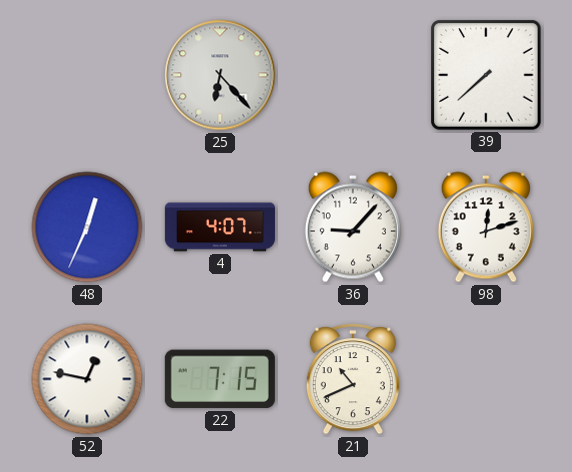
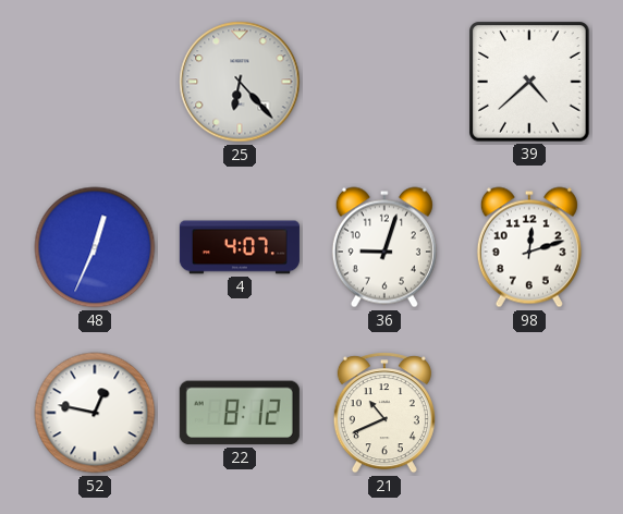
39: 7:38 -> 4:38
36: 9:07 -> 9:03
22: 7:15 -> 8:12
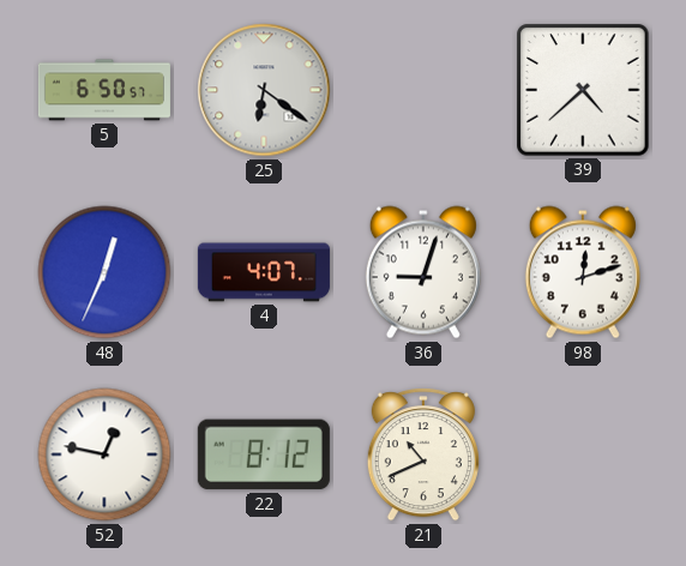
5: none -> 6:50
25: 6:23 -> 6:21
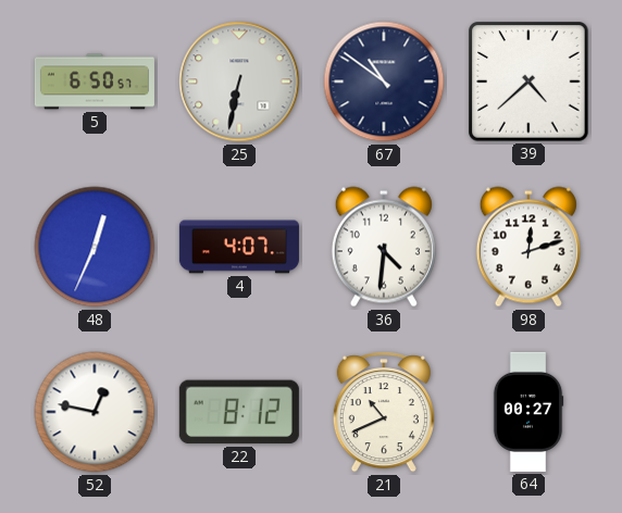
25: 6:21 -> 6:32
67: none -> 10:51
36: 9:03 -> 4:31
64: none -> 00:27
